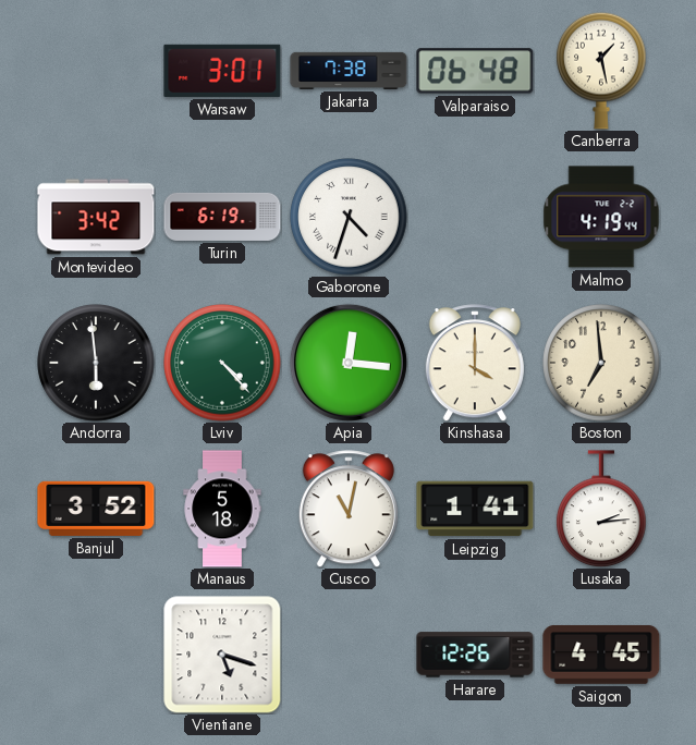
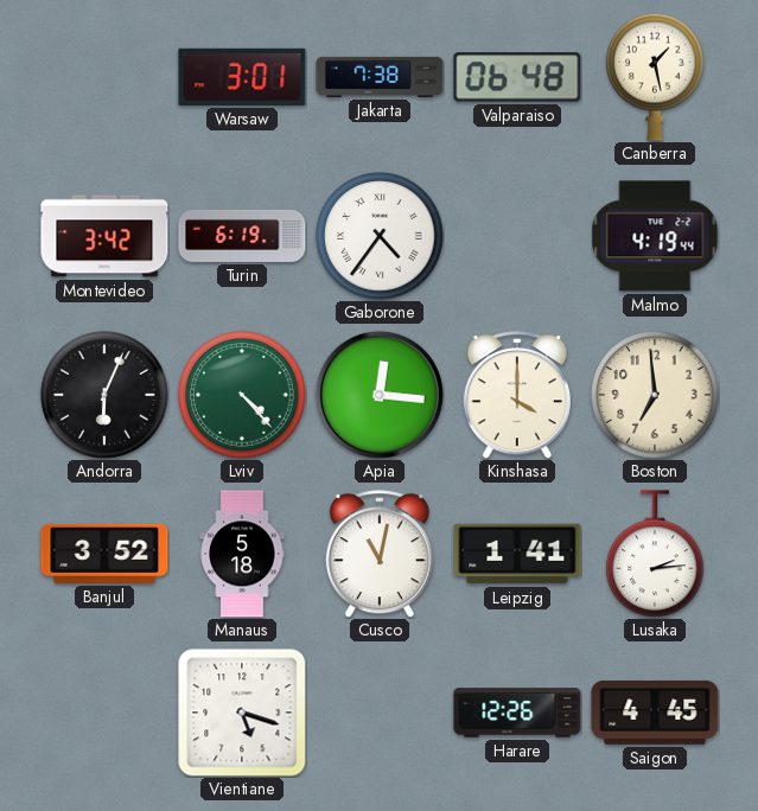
Gaborone: 4:33 -> 4:36
Andorra: 5:59 -> 6:04
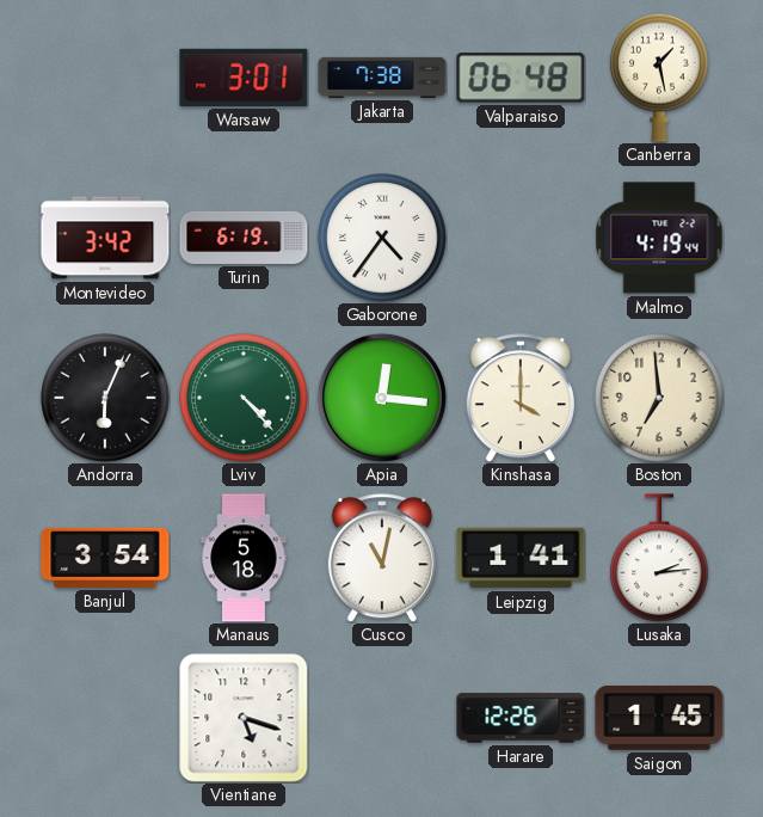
Banjul: 3:52 -> 3:54
Saigon: 4:45 -> 1:45
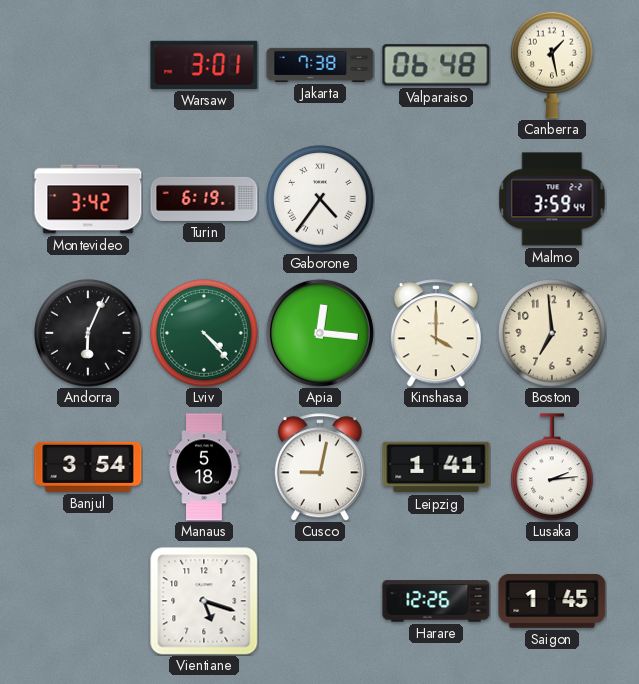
Malmo: 4:19 -> 3:59
Cusco: 11:02 -> 9:02
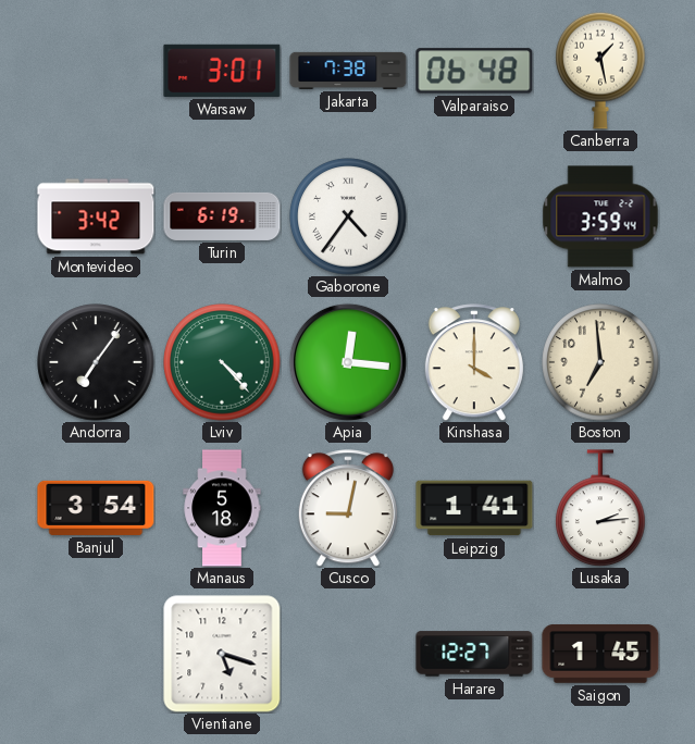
Andorra: 6:04 -> 7:06
Harare: 12:26 -> 12:27
